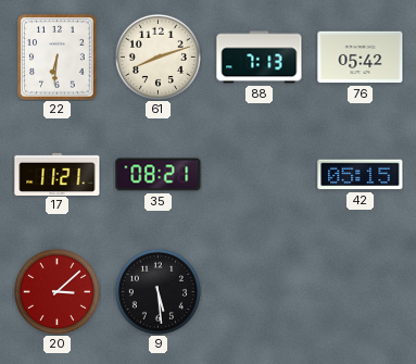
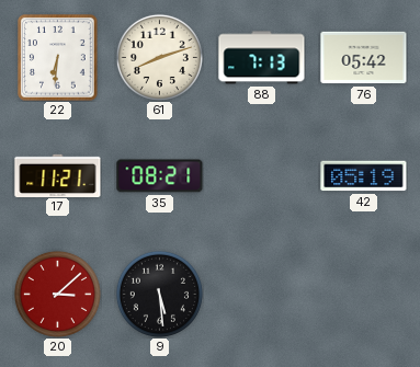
42: 05:15 -> 05:19
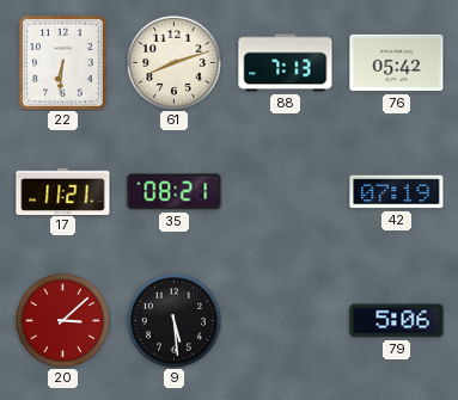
42: 05:19 -> 07:19
79: none -> 5:06
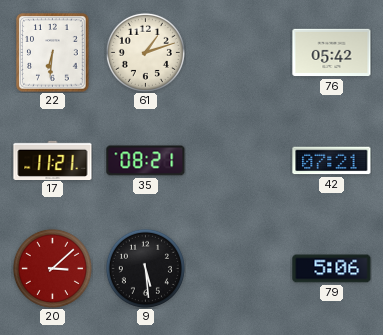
61: 8:12 -> 1:12
88: 7:13 -> none
42: 07:19 -> 07:21
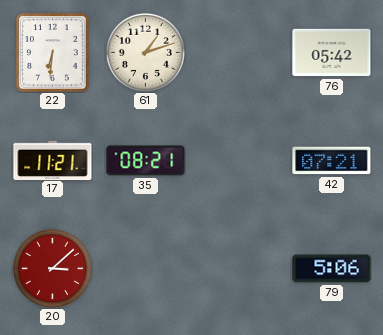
9: 5:29 -> none
